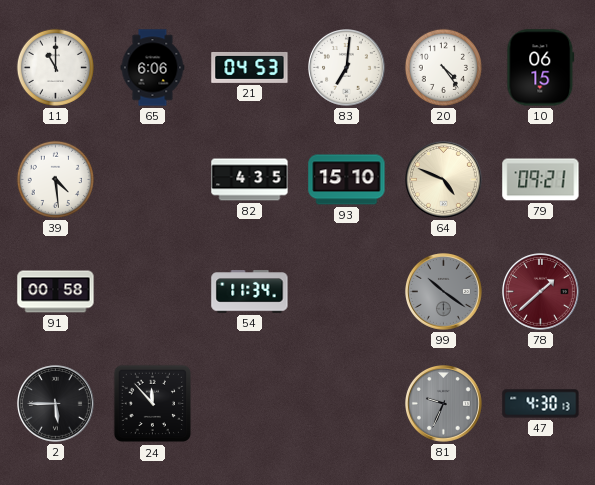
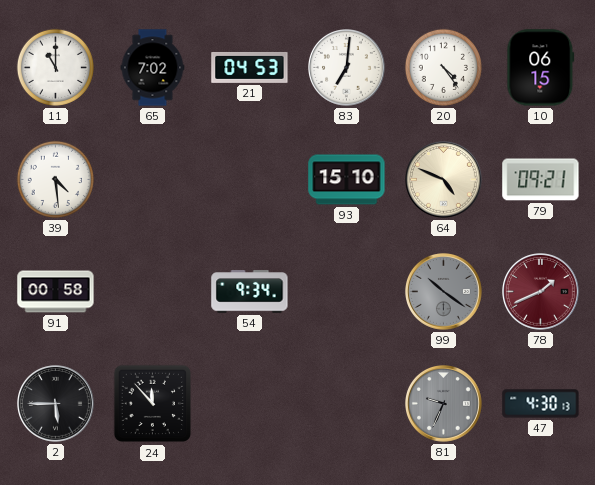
65: 6:06 -> 7:02
82: 4:35 -> none
54: 11:34 -> 9:34
78: 1:38 -> 1:41
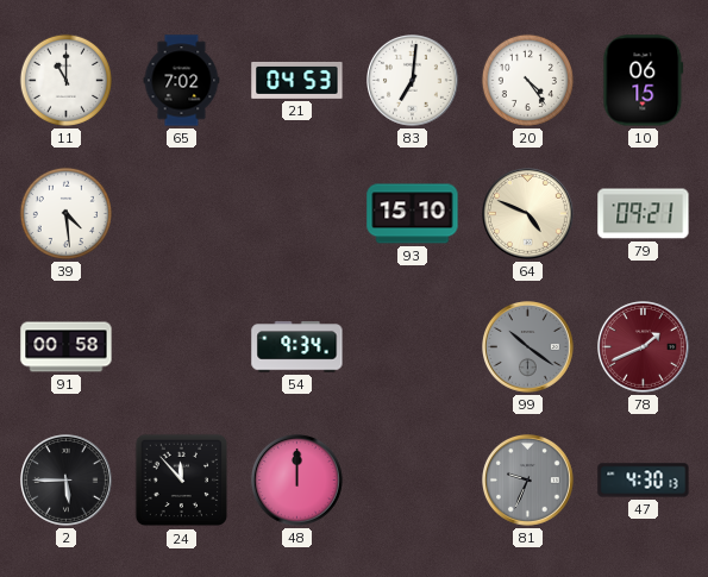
48: none -> 12:00
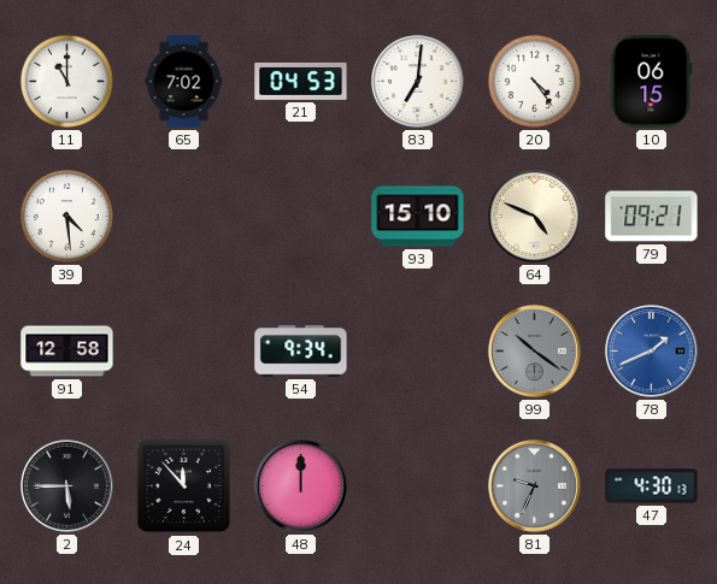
91: 00:58 -> 12:58
78 dial: burgundy -> blue
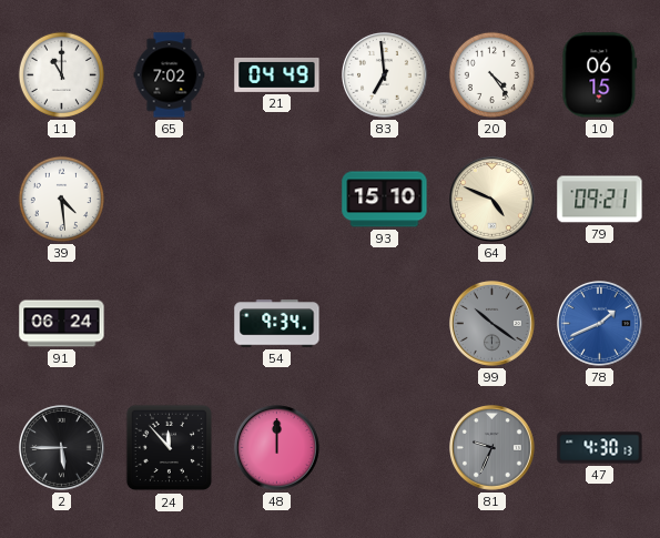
21: 04:53 -> 04:49
83: 7:01 -> 6:59
91: 12:58 -> 06:24
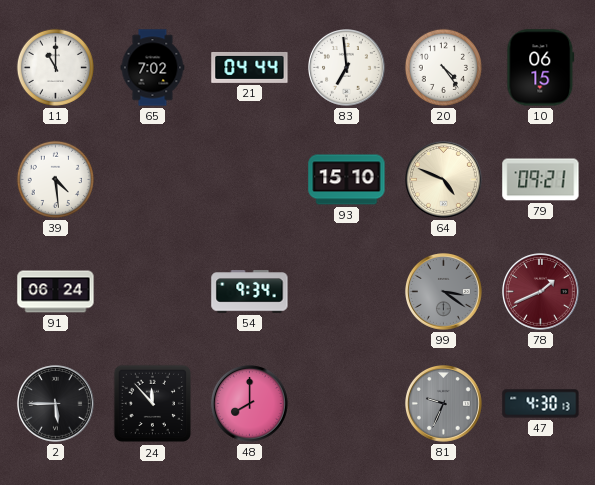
21: 04:49 -> 04:44
99: 10:21 -> 3:21
78 dial: blue -> burgundy
48: 12:00 -> 8:00
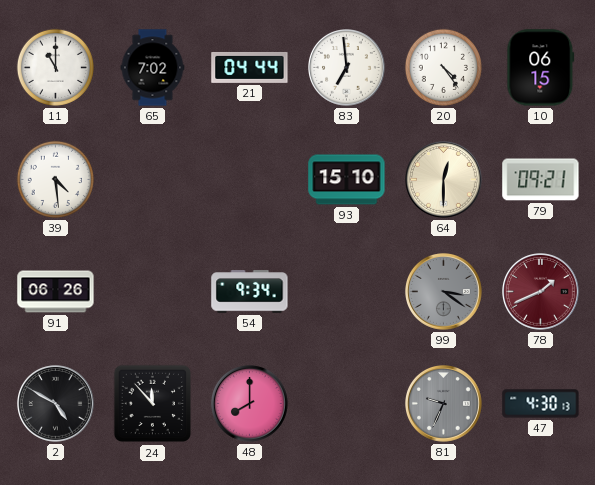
64: 4:49 -> 12:30
91: 06:24 -> 06:26
2: 5:45 -> 4:50
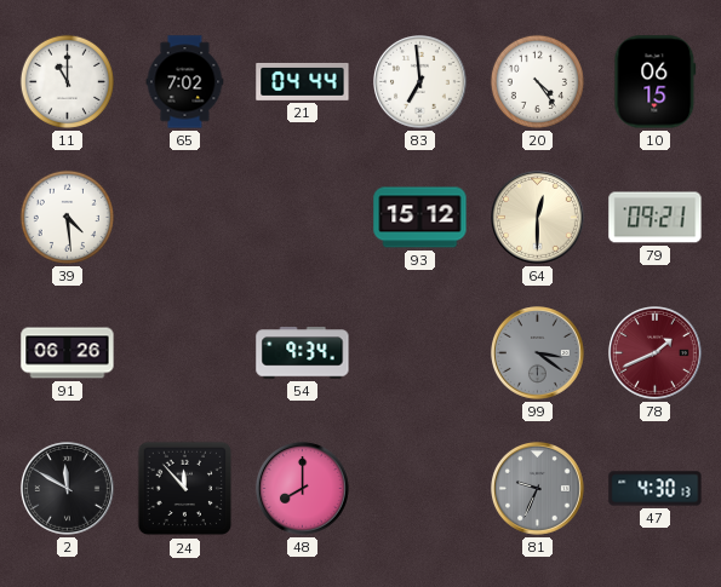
93: 15:10 -> 15:12
2: 4:50 -> 11:50
